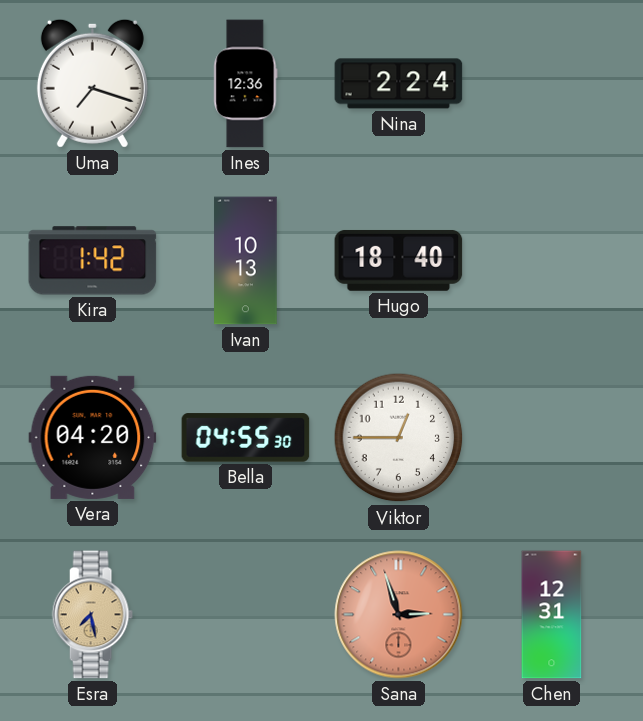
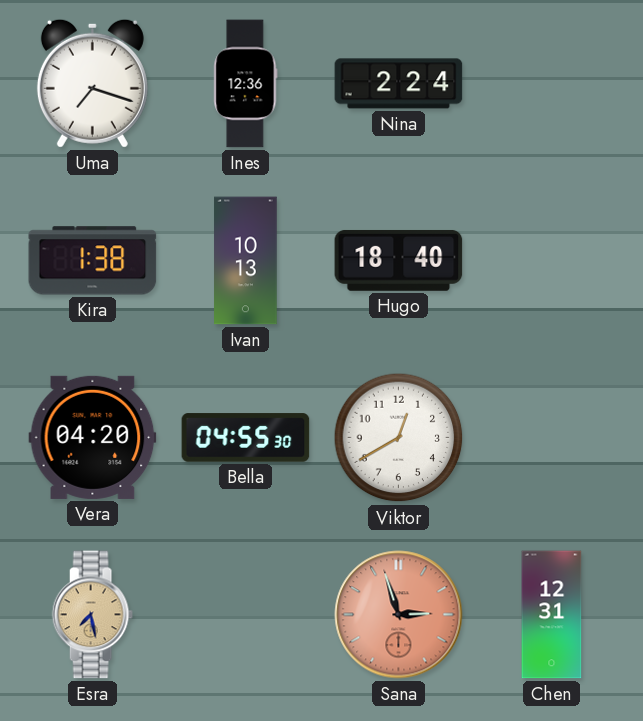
Kira: 1:42 -> 1:38
Viktor: 12:45 -> 12:40
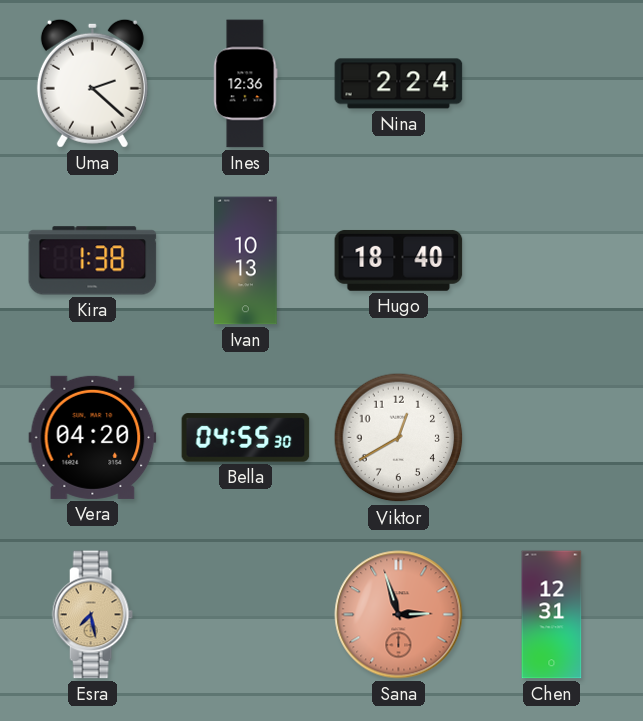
Uma: 7:18 -> 2:22
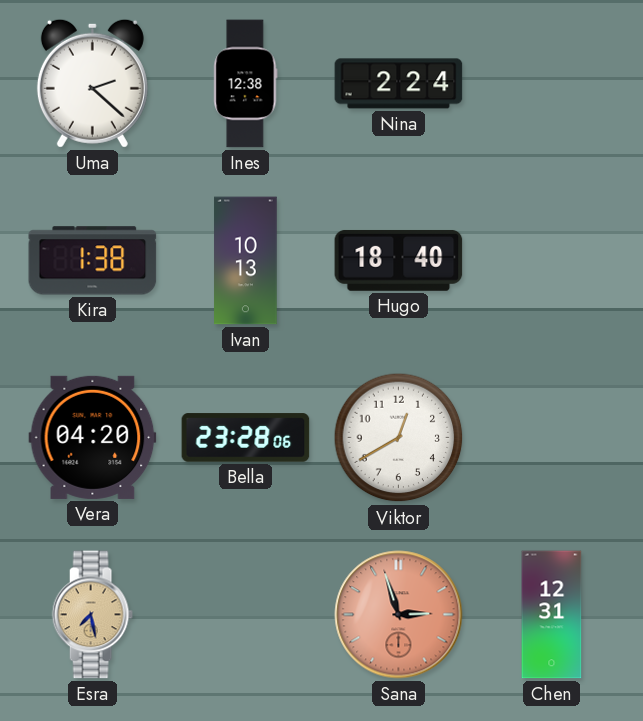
Ines: 12:36 -> 12:38
Bella: 04:55 -> 23:28
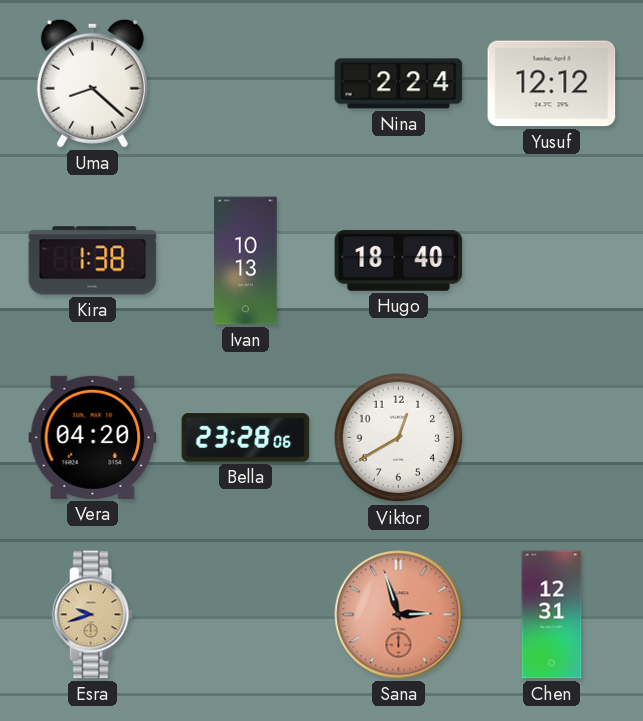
Uma: 2:22 -> 8:22
Ines: 12:38 -> none
Yusuf: none -> 12:12
Esra: 7:28 -> 9:42
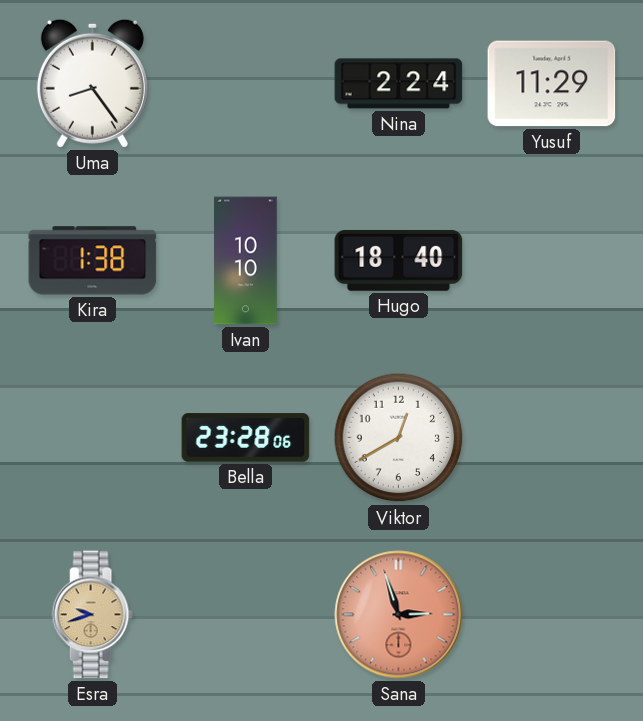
Uma: 8:22 -> 8:24
Yusuf: 12:12 -> 11:29
Ivan: 10:13 -> 10:10
Vera: 04:20 -> none
Chen: 12:31 -> none
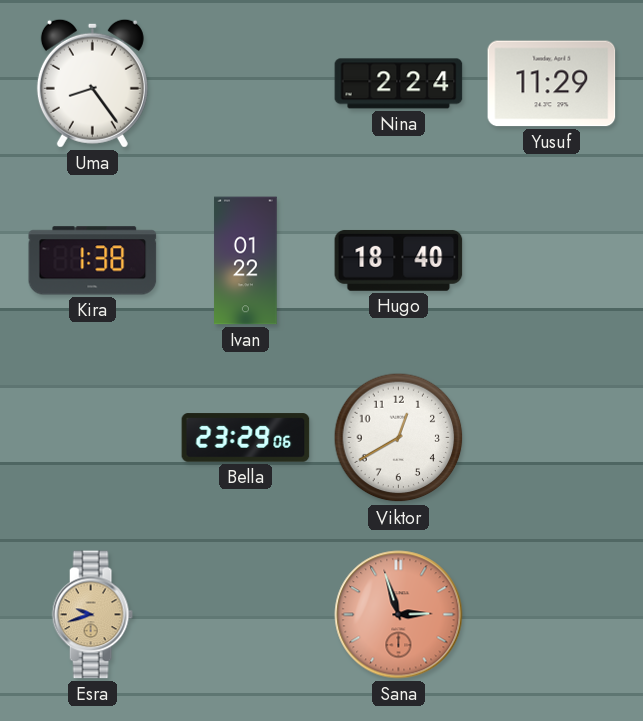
Ivan: 10:10 -> 01:22
Bella: 23:28 -> 23:29
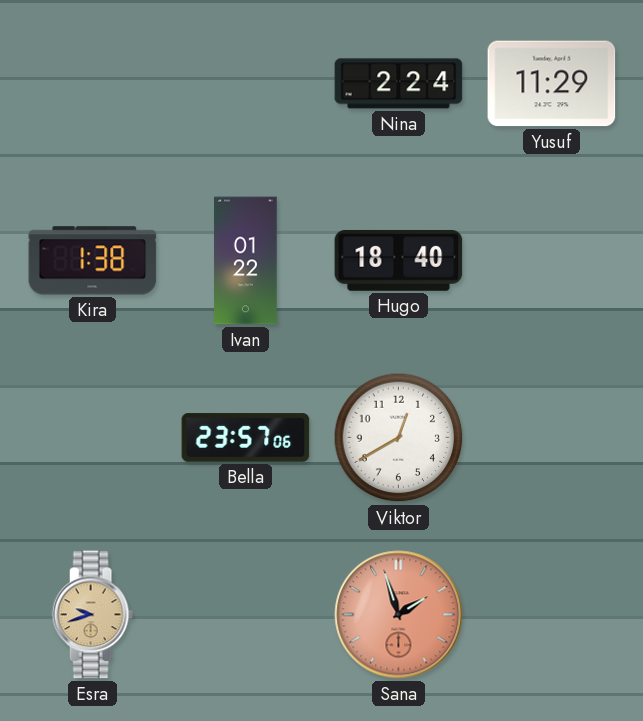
Uma: 8:24 -> none
Bella: 23:29 -> 23:57
Sana: 2:57 -> 1:57
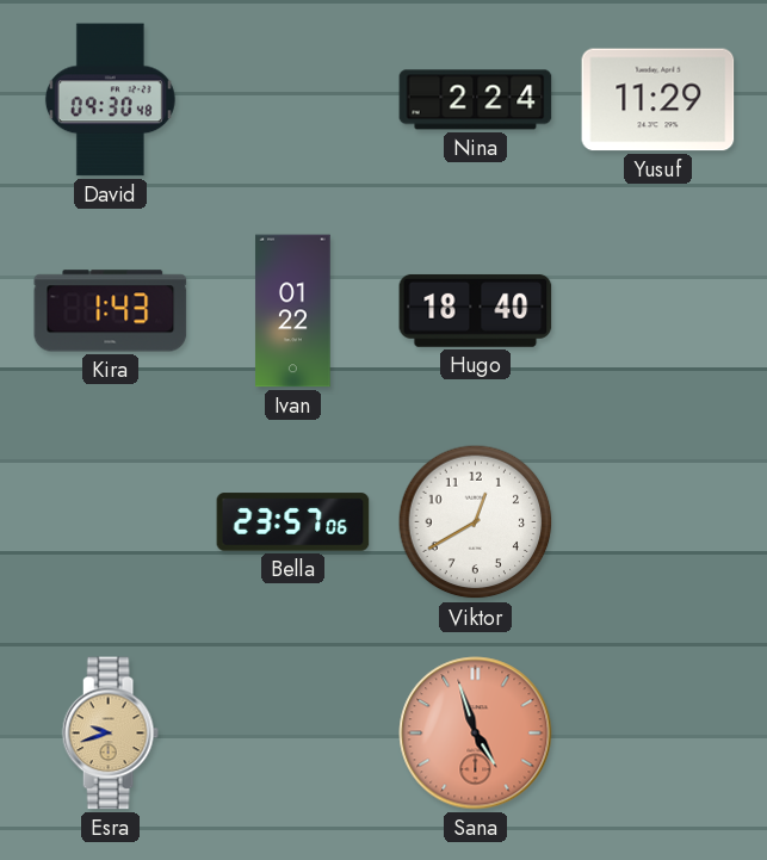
David: none -> 09:30
Kira: 1:38 -> 1:43
Sana: 1:57 -> 4:57
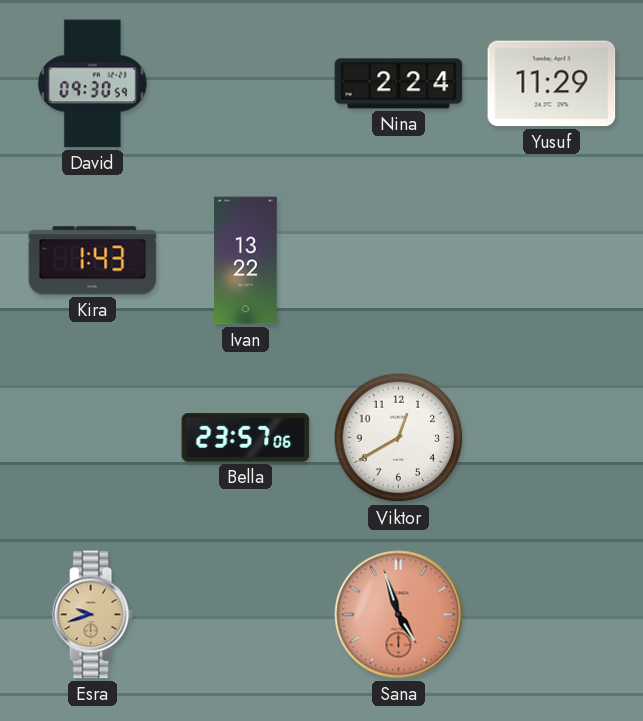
David: 09:30:48 -> 09:30:59
Ivan: 01:22 -> 13:22
Hugo: 18:40 -> none
